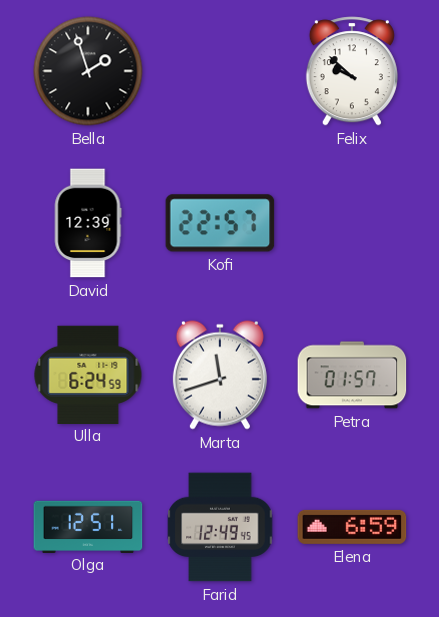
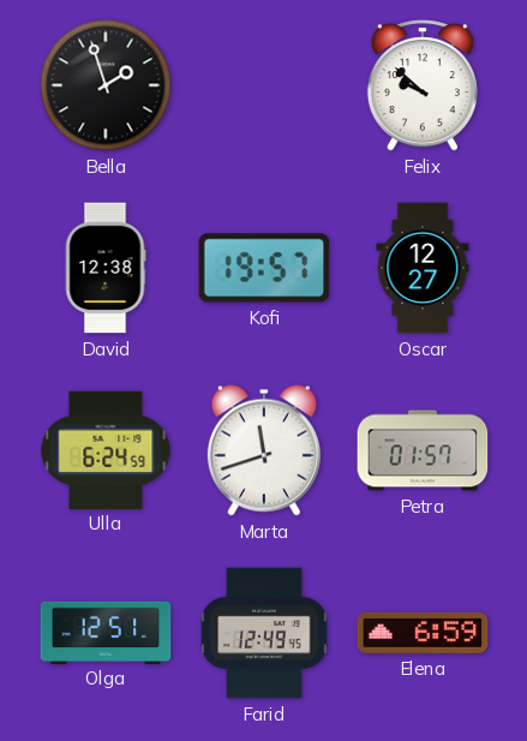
David: 12:39 -> 12:38
Kofi: 22:57 -> 19:57
Oscar: none -> 12:27
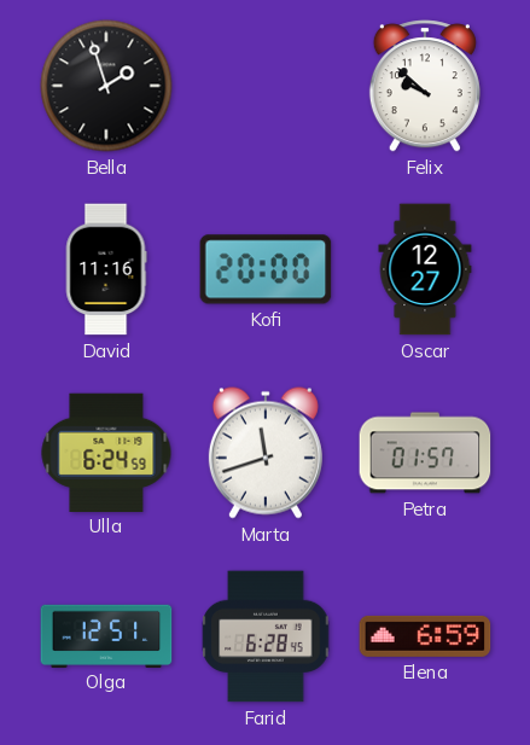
David: 12:38 -> 11:16
Kofi: 19:57 -> 20:00
Farid: 12:49 -> 6:28
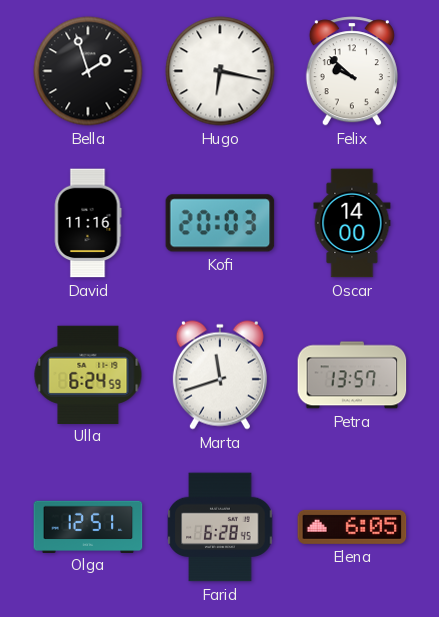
Hugo: none -> 6:17
Kofi: 20:00 -> 20:03
Oscar: 12:27 -> 14:00
Petra: 01:57 -> 13:57
Elena: 6:59 -> 6:05
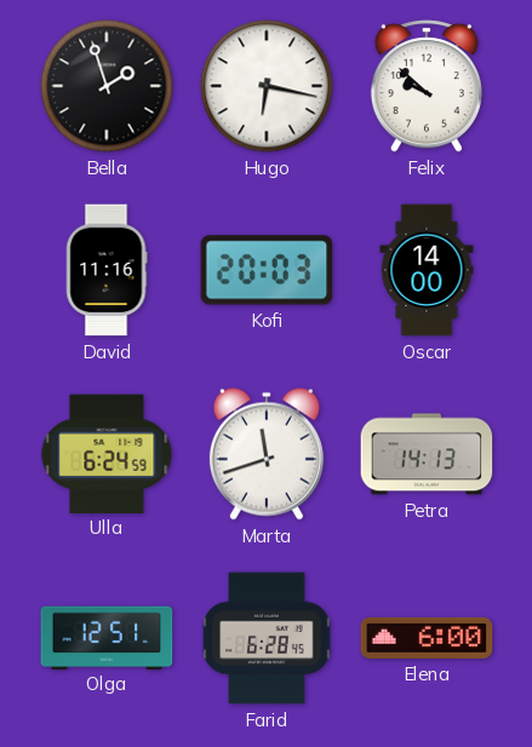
Petra: 13:57 -> 14:13
Elena: 6:05 -> 6:00
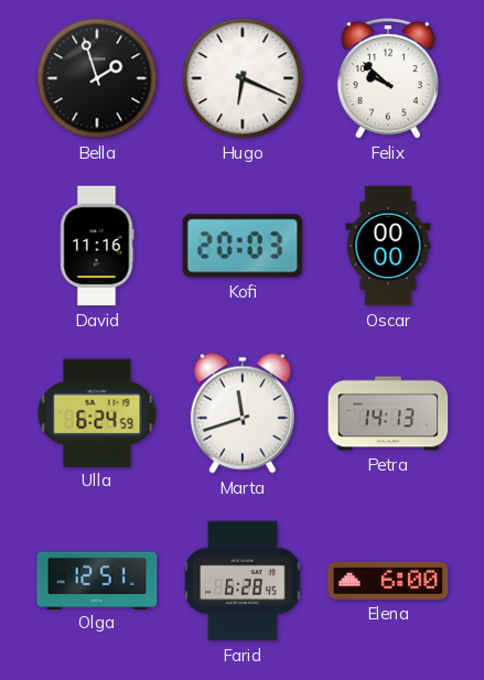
Hugo: 6:17 -> 6:19
Oscar: 14:00 -> 00:00
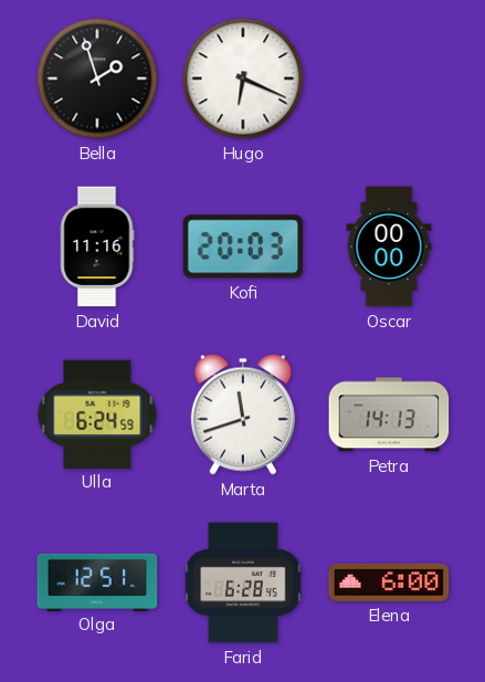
Felix: 9:52 -> none
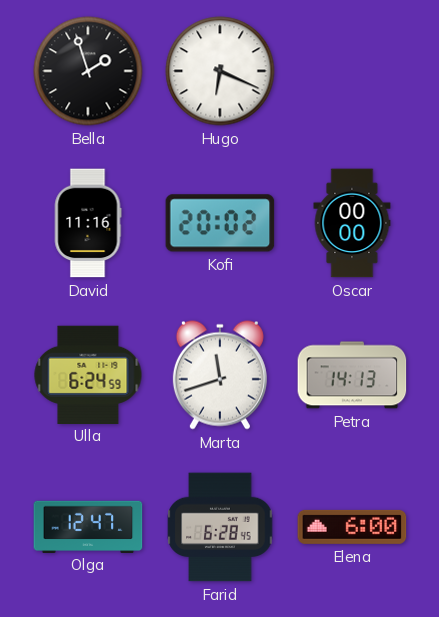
Kofi: 20:03 -> 20:02
Olga: 12:51 -> 12:47
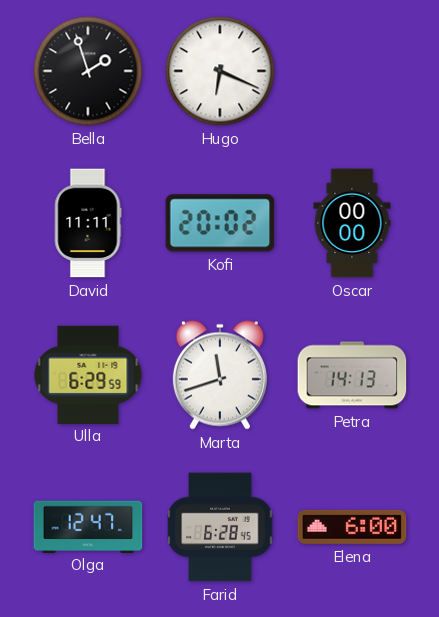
David: 11:16 -> 11:11
Ulla: 6:24 -> 6:29
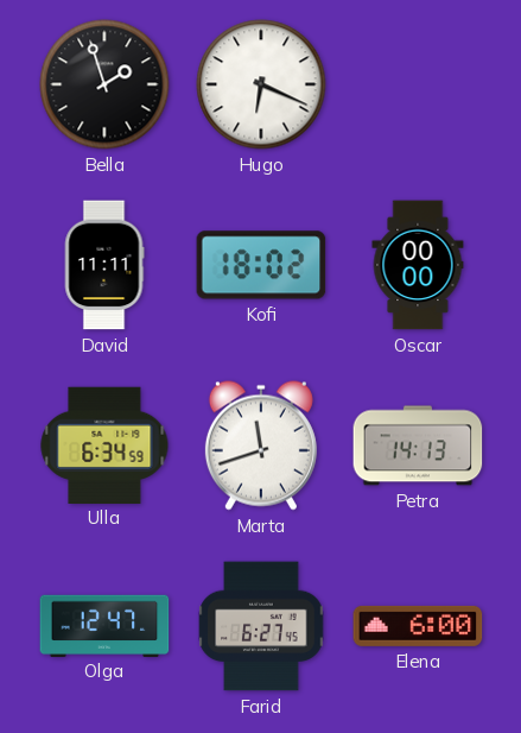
Kofi: 20:02 -> 18:02
Ulla: 6:29 -> 6:34
Farid: 6:28 -> 6:27
